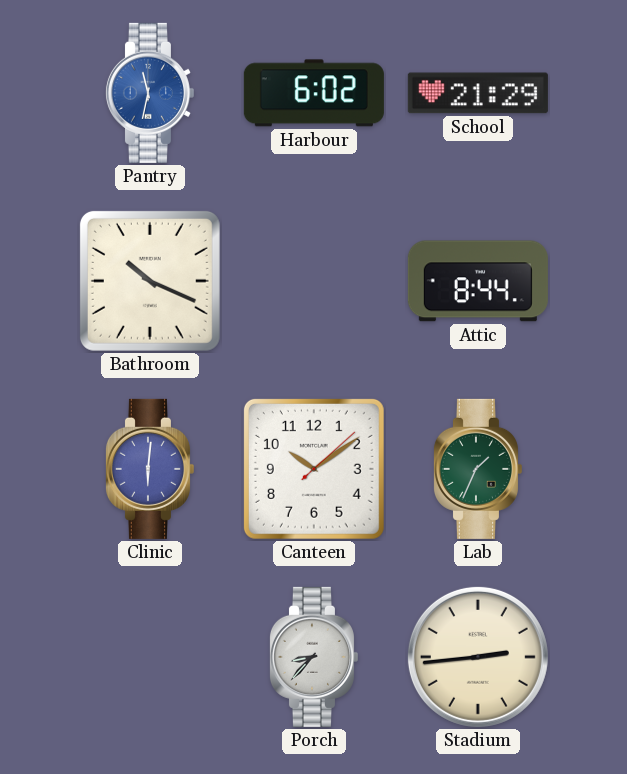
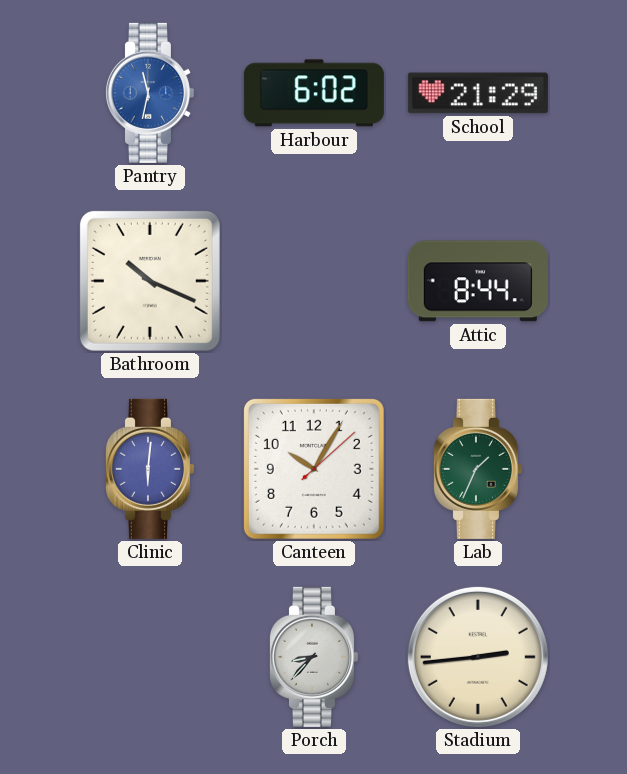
Canteen: 10:09 -> 10:05
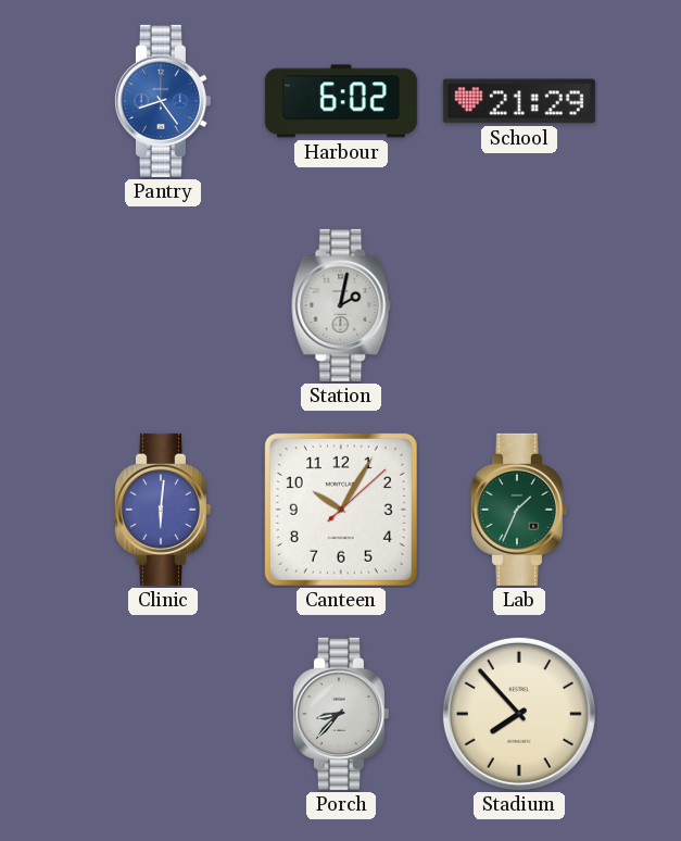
Pantry: 11:32 -> 8:24
Bathroom: 10:19 -> none
Station: none -> 2:02
Attic: 8:44 -> none
Stadium: 2:44 -> 7:53
